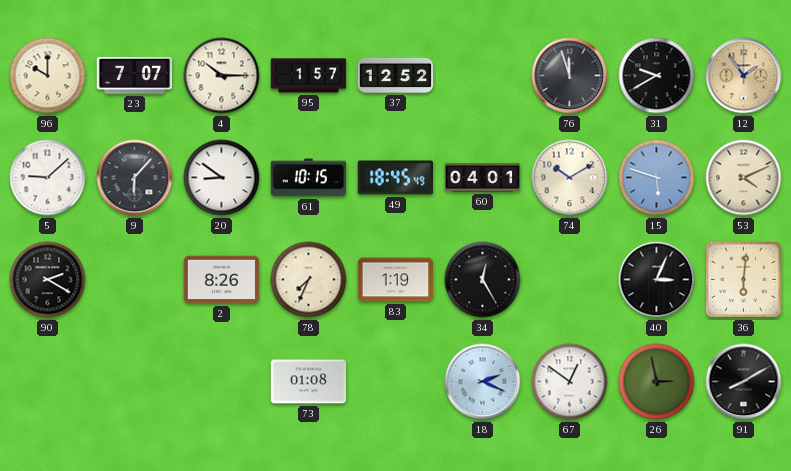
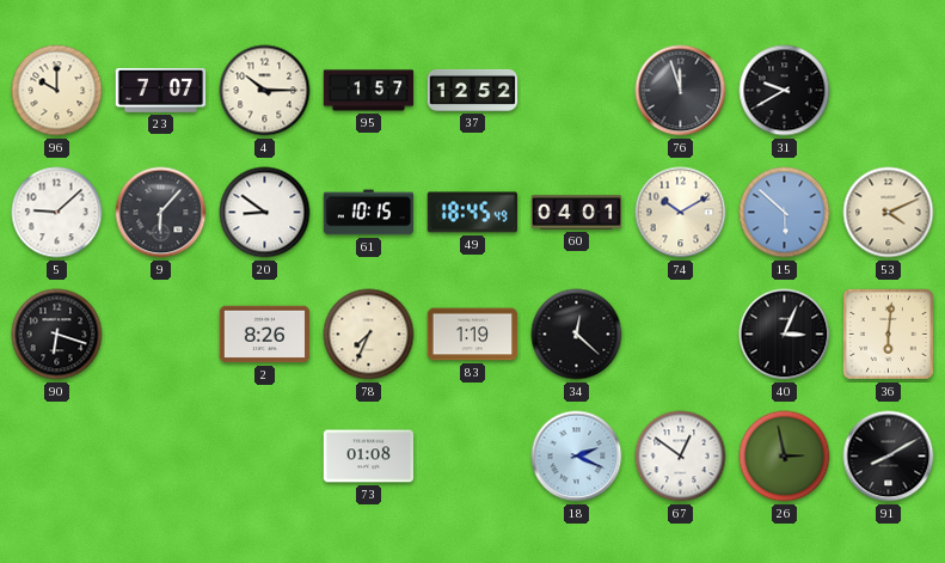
12: 1:54 -> none
15: 5:48 -> 5:52
90: 2:20 -> 6:18
34: 12:25 -> 12:22
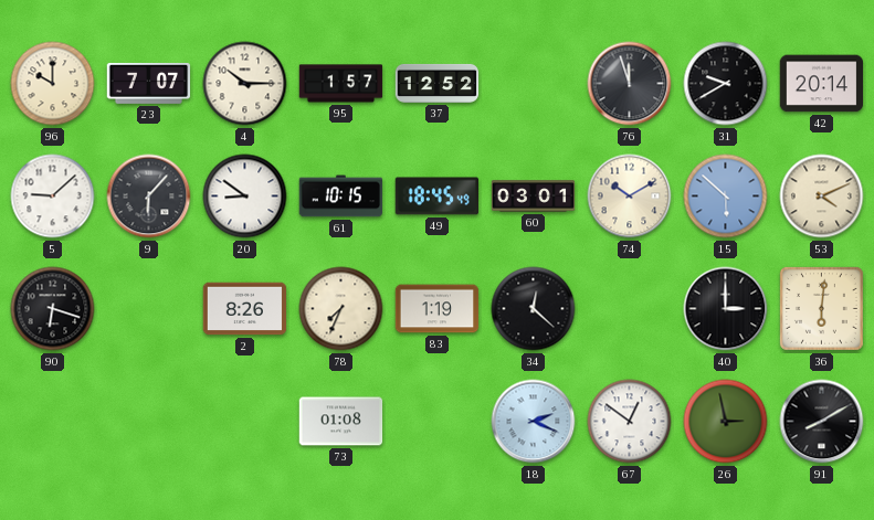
42: none -> 20:14
60: 04:01 -> 03:01
40: 3:04 -> 3:00
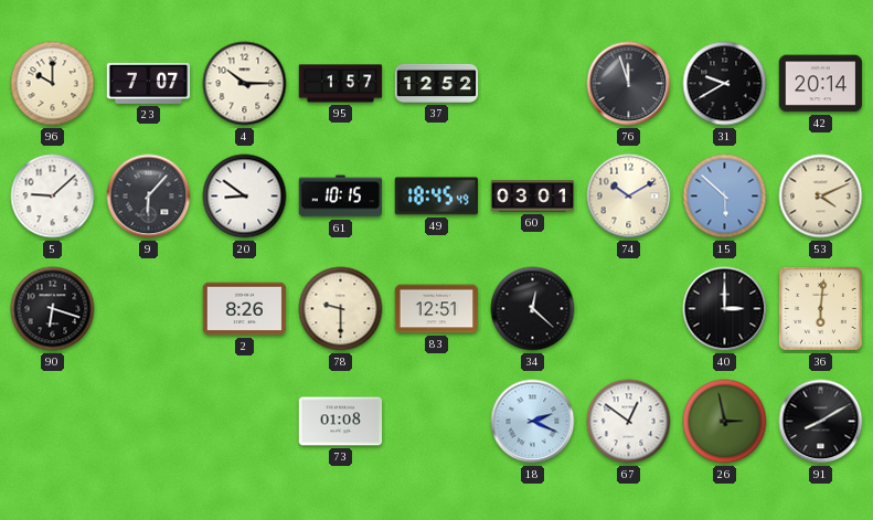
78: 7:34 -> 9:30
83: 1:19 -> 12:51
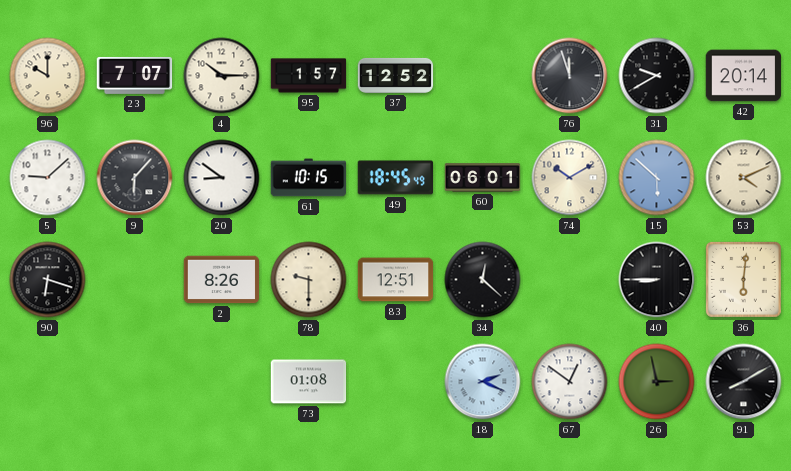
60: 03:01 -> 06:01
40: 3:00 -> 8:45
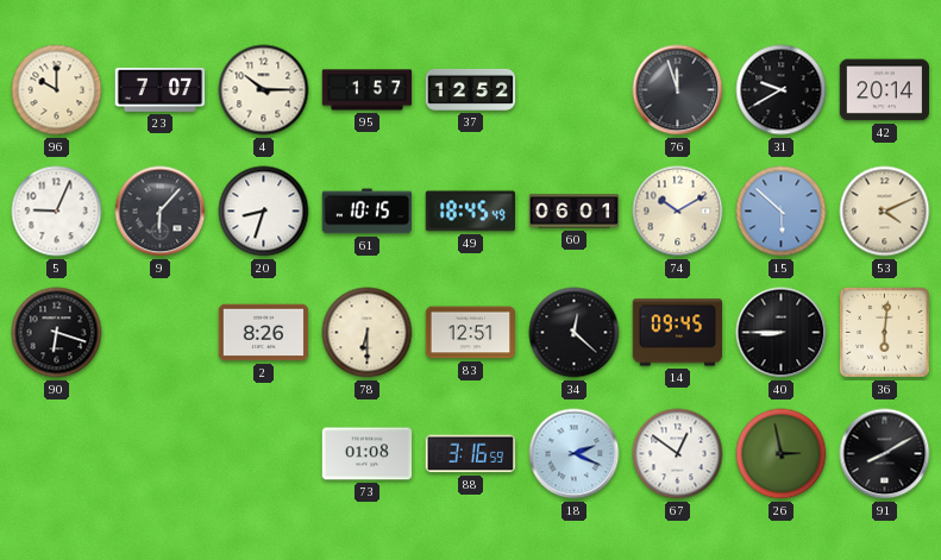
5: 9:08 -> 9:04
20: 8:51 -> 8:33
78: 9:30 -> 6:30
14: none -> 09:45
88: none -> 3:16
